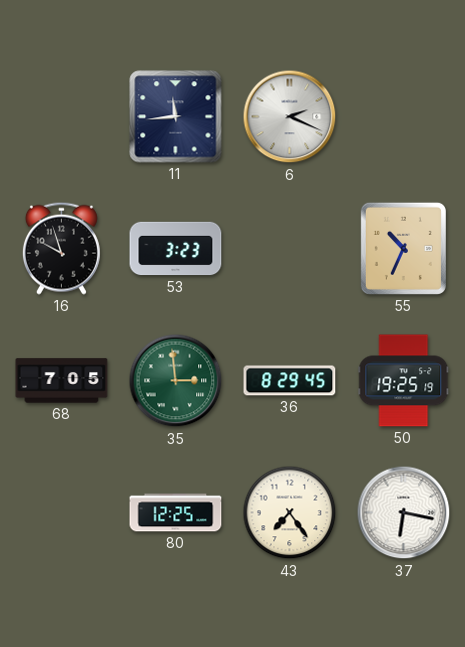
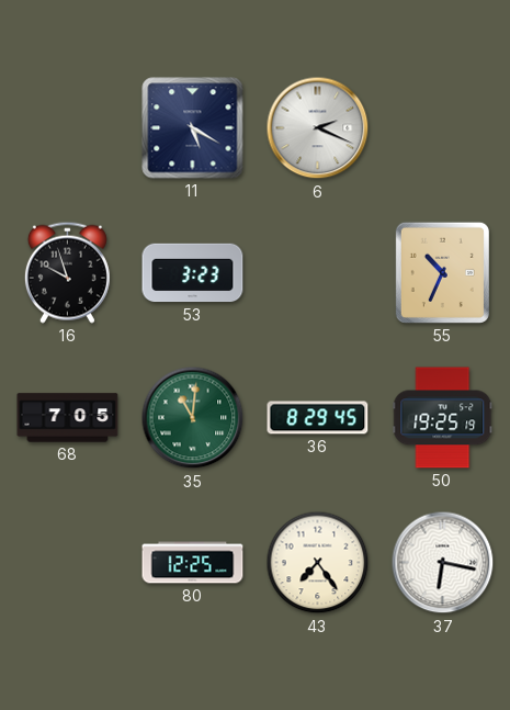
11: 11:44 -> 5:20
35: 2:59 -> 11:01
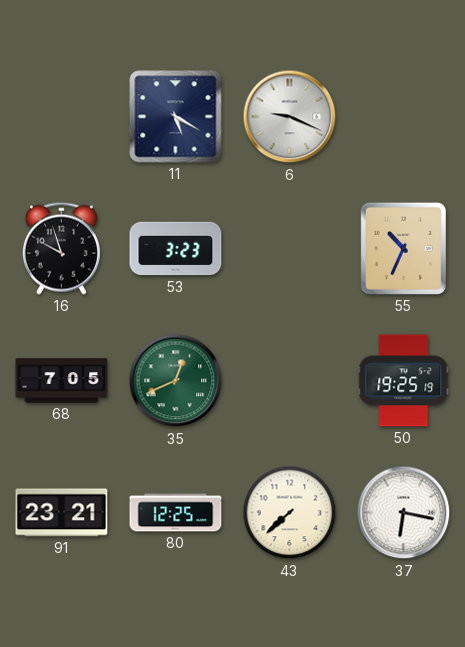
6: 2:19 -> 9:19
35: 11:01 -> 12:41
36: 8:29 -> none
91: none -> 23:21
43: 7:24 -> 7:38
